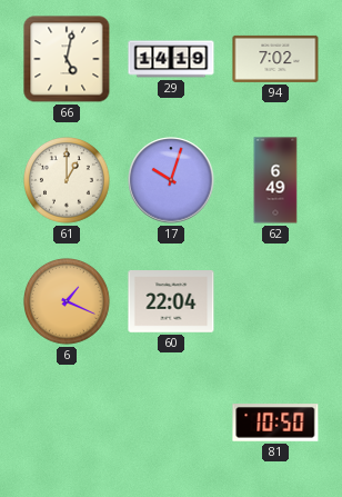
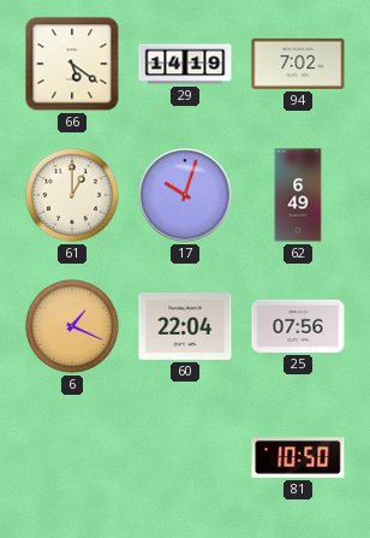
66: 5:02 -> 5:21
25: none -> 07:56
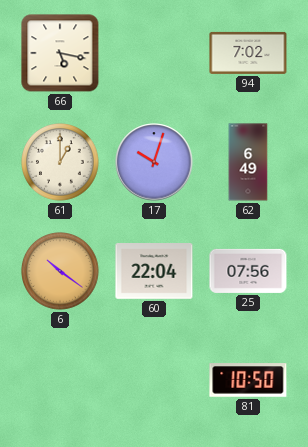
66: 5:21 -> 5:17
29: 14:19 -> none
6: 1:19 -> 10:21
